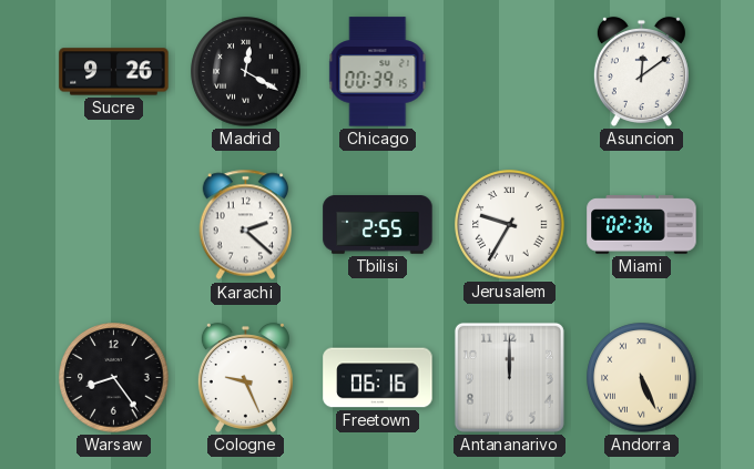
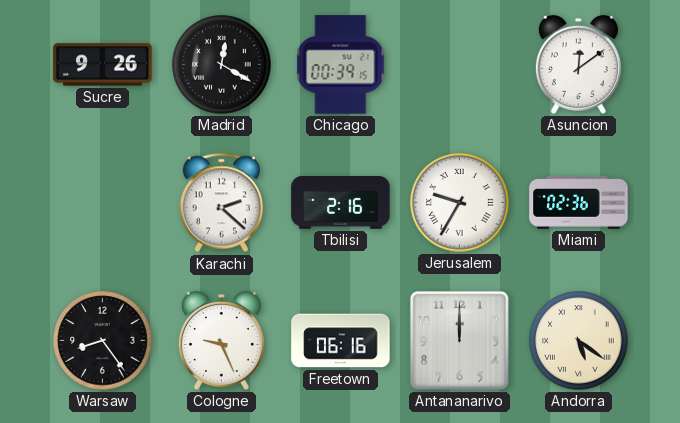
Tbilisi: 2:55 -> 2:16
Andorra: 5:26 -> 5:21
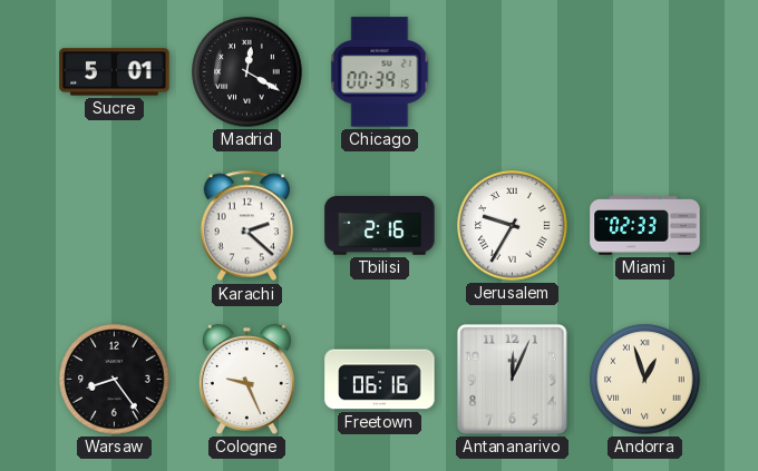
Sucre: 9:26 -> 5:01
Asuncion: 12:09 -> none
Miami: 02:36 -> 02:33
Antananarivo: 12:00 -> 12:04
Andorra: 5:21 -> 12:57
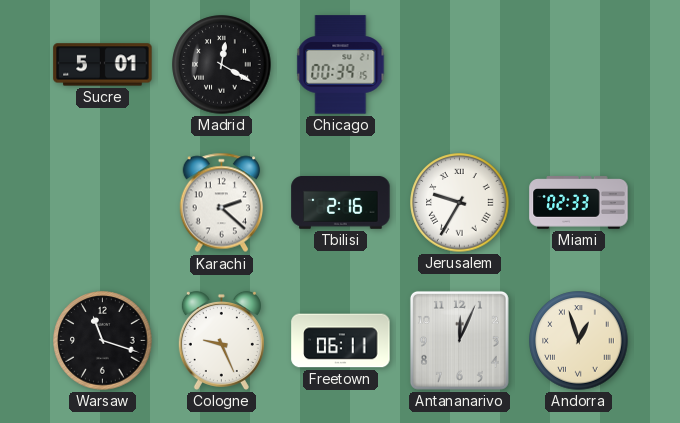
Warsaw: 8:24 -> 11:18
Freetown: 06:16 -> 06:11
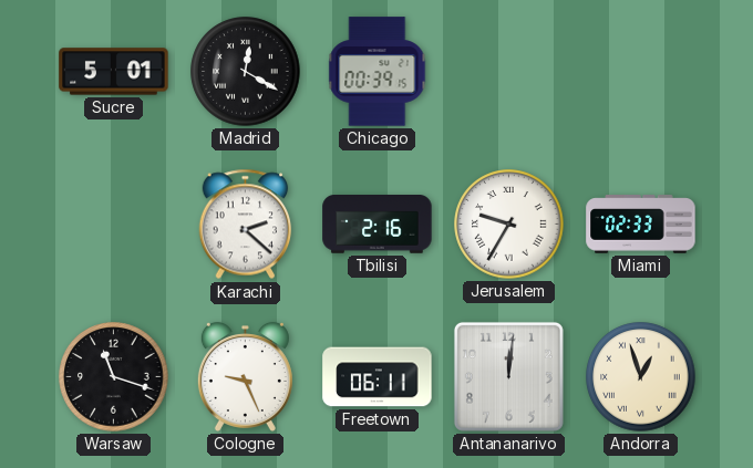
Antananarivo: 12:04 -> 12:01
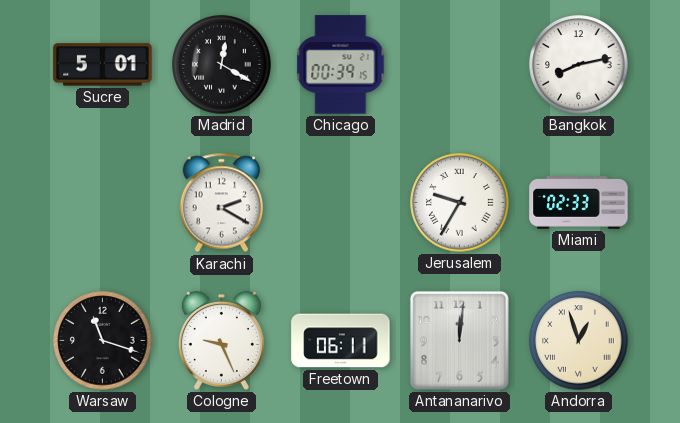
Bangkok: none -> 8:13
Karachi: 2:22 -> 2:20
Tbilisi: 2:16 -> none
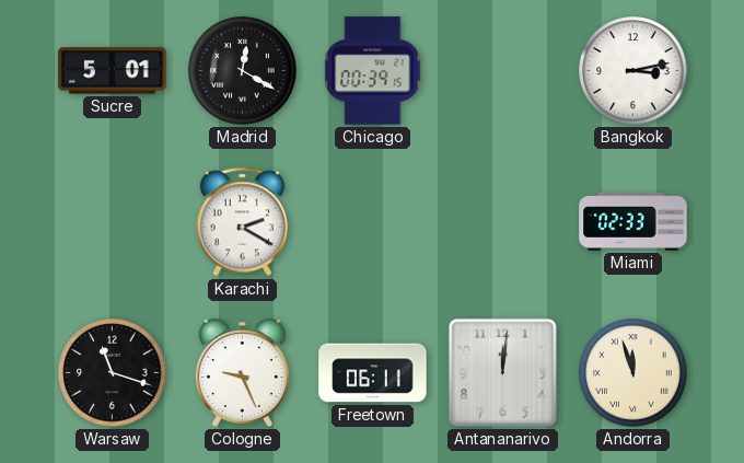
Bangkok: 8:13 -> 3:13
Jerusalem: 9:35 -> none
Andorra: 12:57 -> 11:57
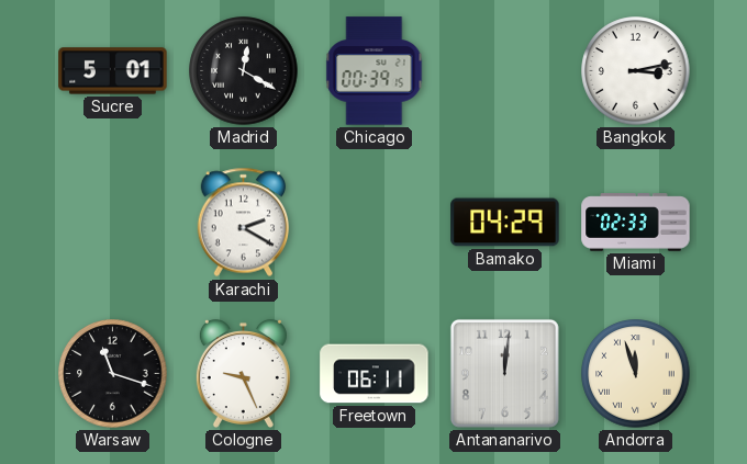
Bamako: none -> 04:29
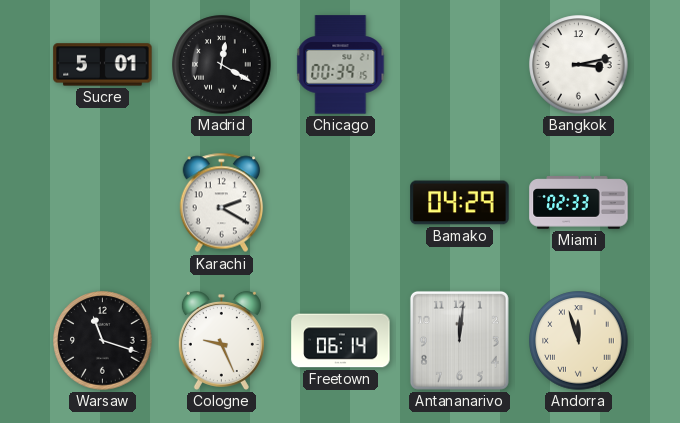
Freetown: 06:11 -> 06:14
